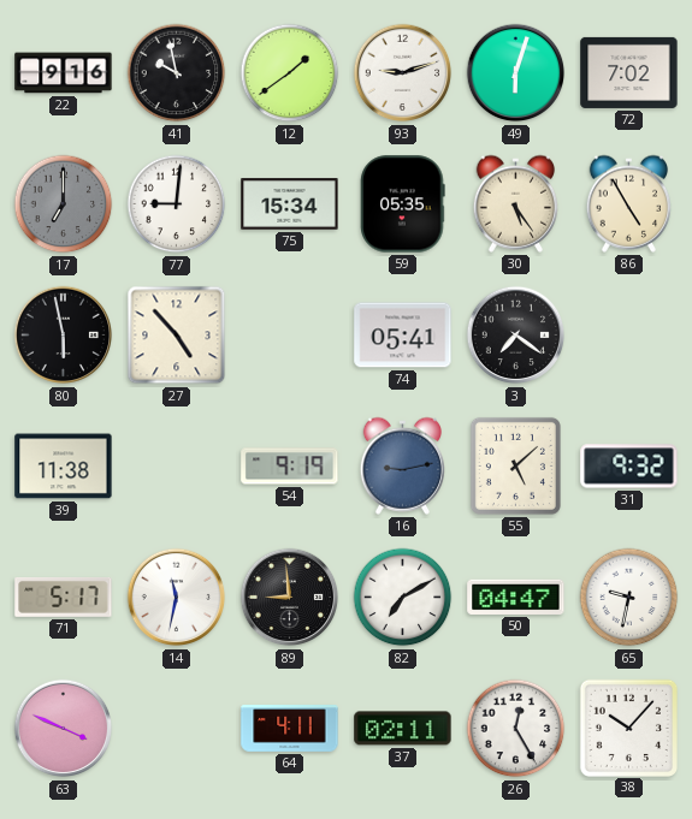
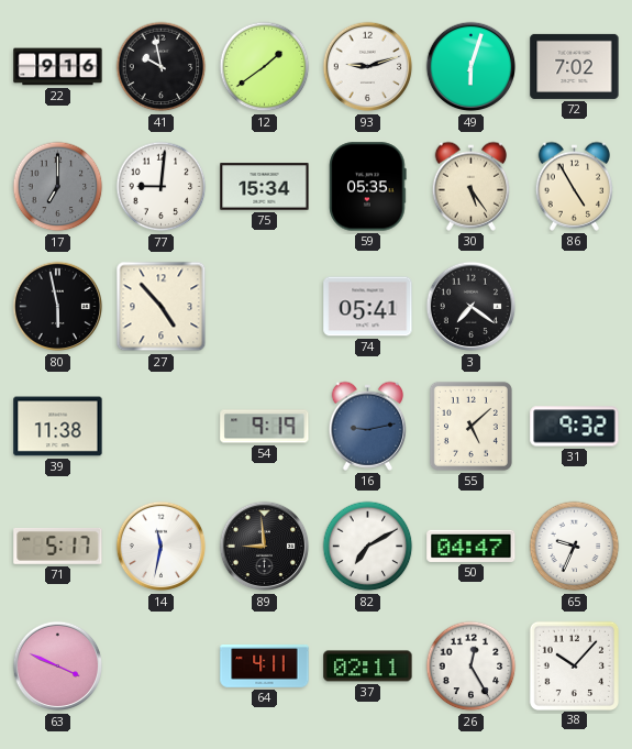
65: 9:32 -> 9:34
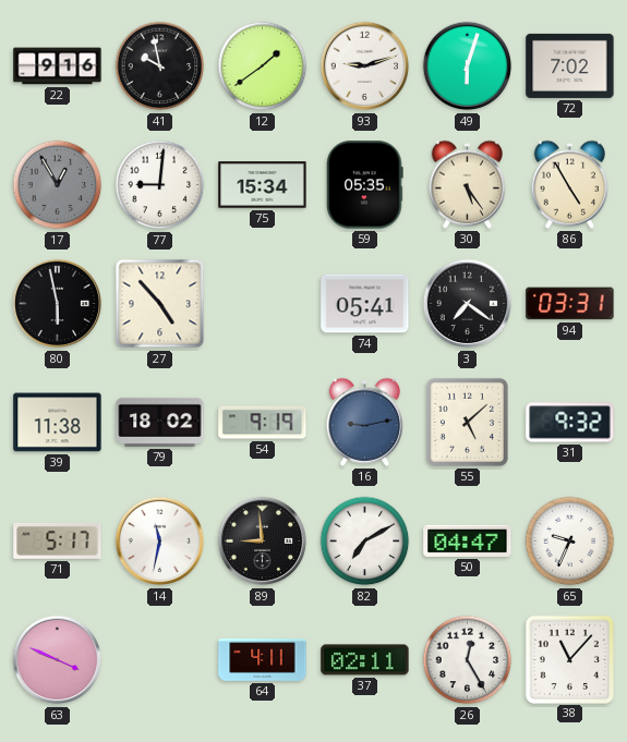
17: 7:00 -> 12:55
94: none -> 03:31
79: none -> 18:02
38: 10:07 -> 11:07
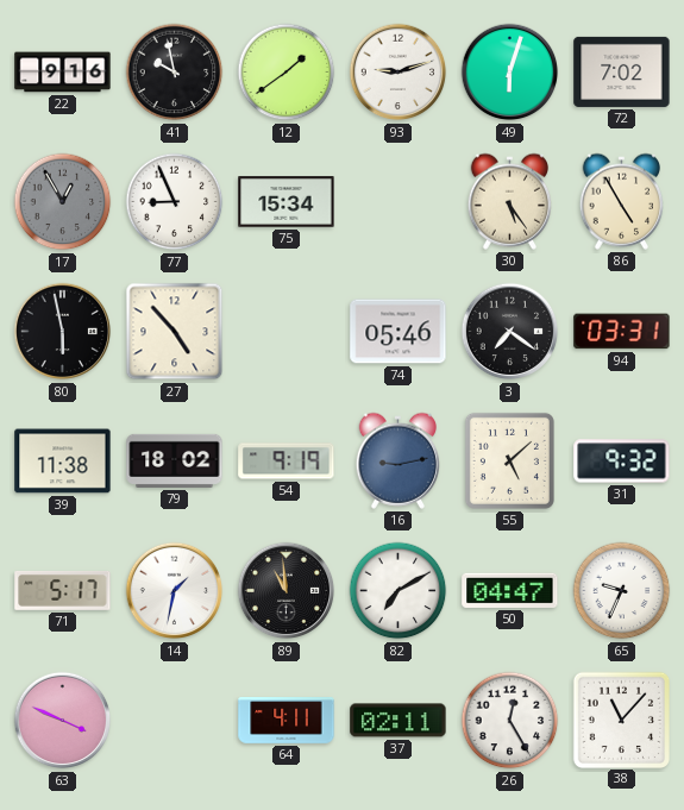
77: 9:01 -> 8:56
59: 05:35 -> none
74: 05:41 -> 05:46
14: 11:32 -> 1:32
89: 8:59 -> 10:59
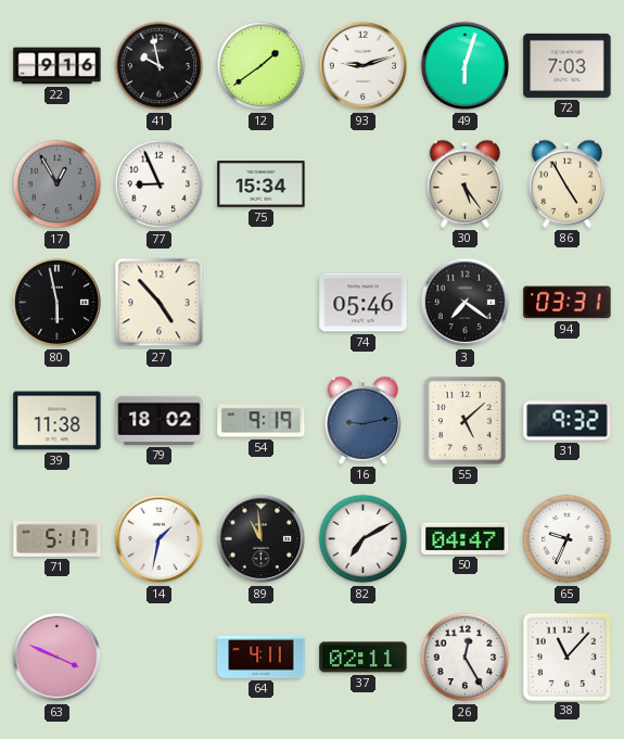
72: 7:02 -> 7:03
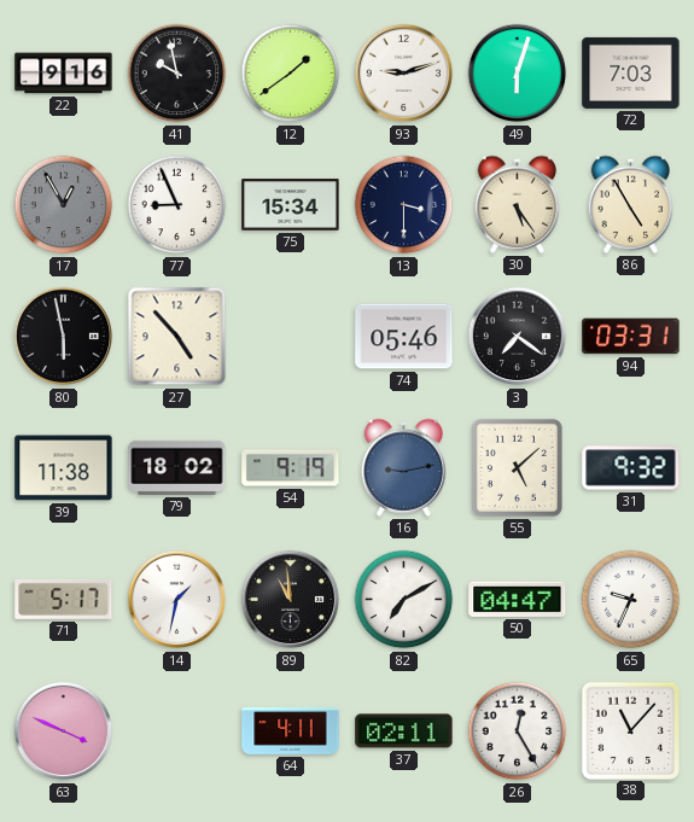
13: none -> 3:30
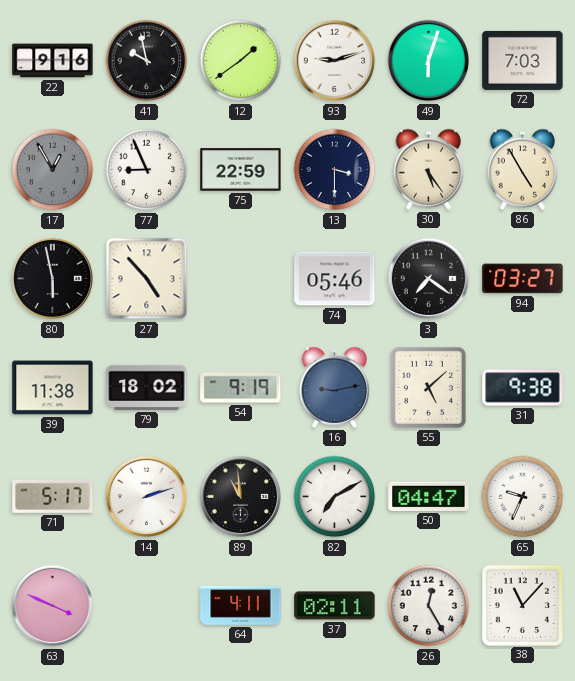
75: 15:34 -> 22:59
94: 03:31 -> 03:27
31: 9:32 -> 9:38
14: 1:32 -> 2:12
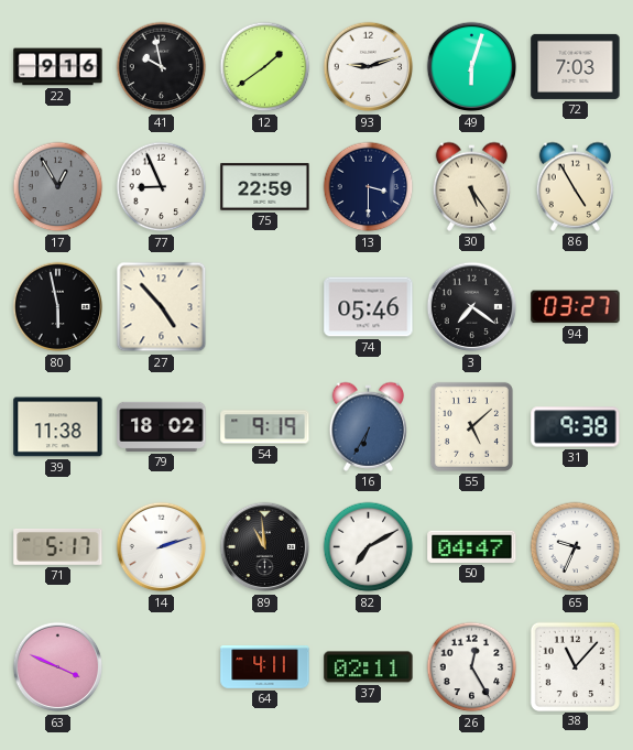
16: 9:13 -> 6:35
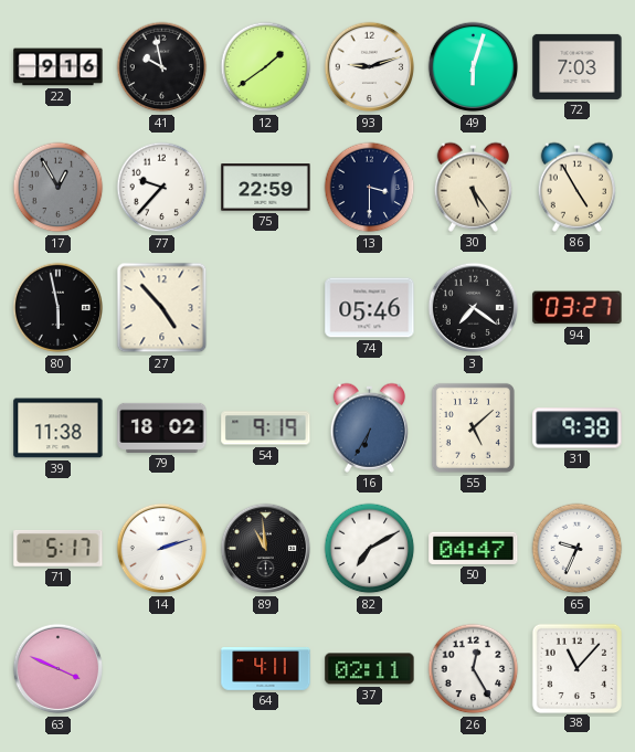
77: 8:56 -> 9:37
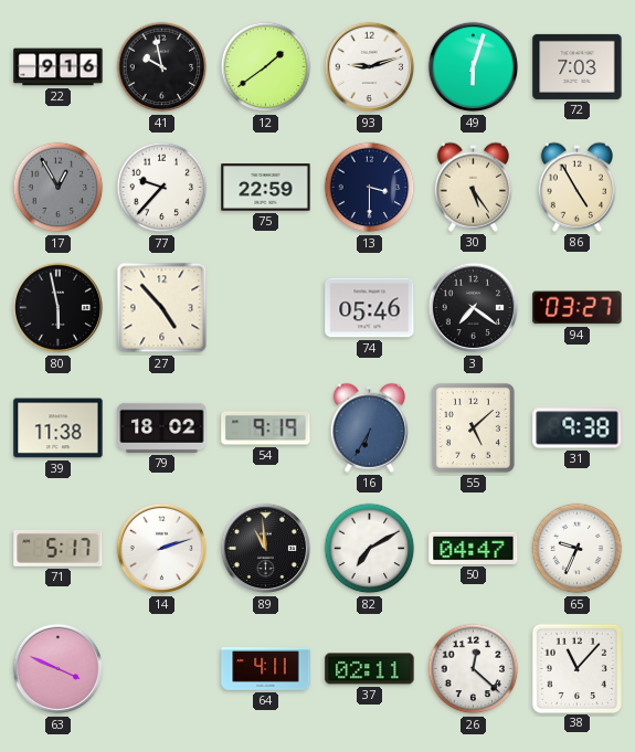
26: 12:25 -> 12:22
